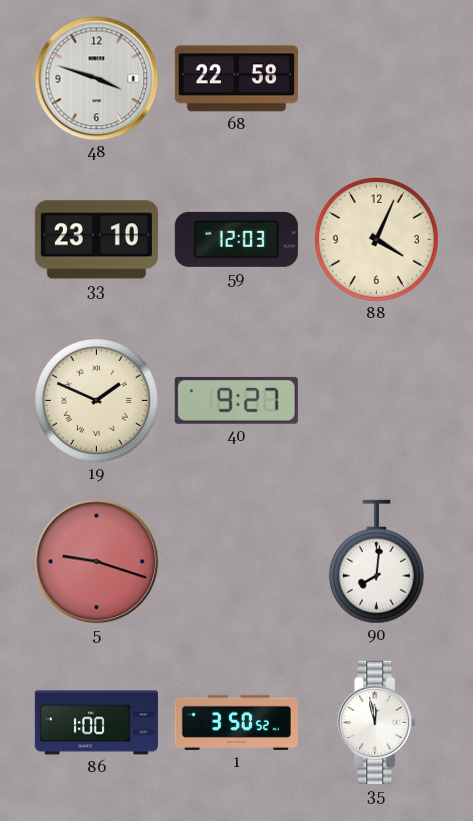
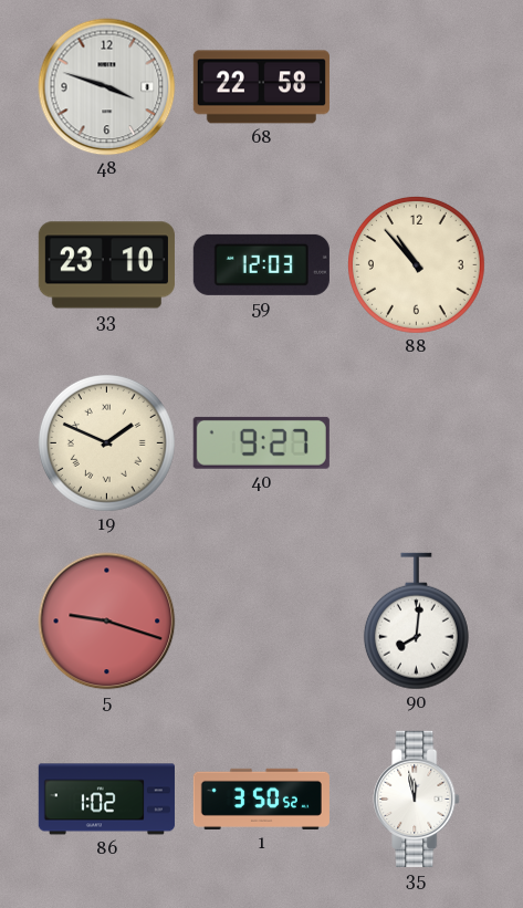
88: 4:04 -> 10:53
86: 1:00 -> 1:02
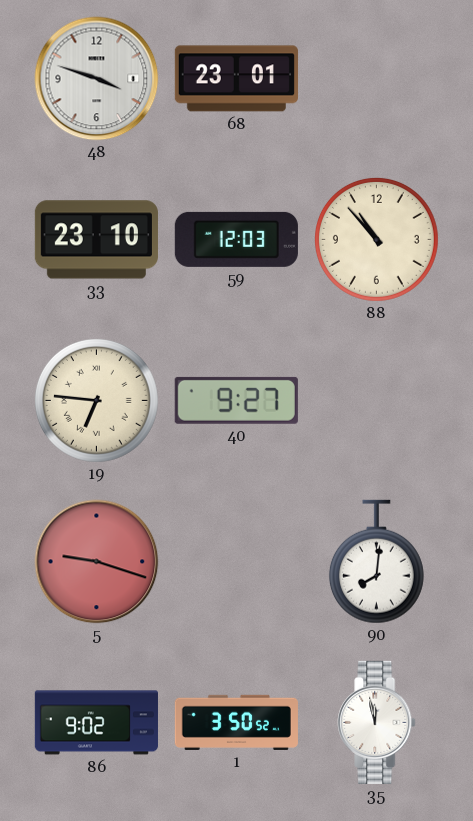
68: 22:58 -> 23:01
19: 1:49 -> 6:46
86: 1:02 -> 9:02
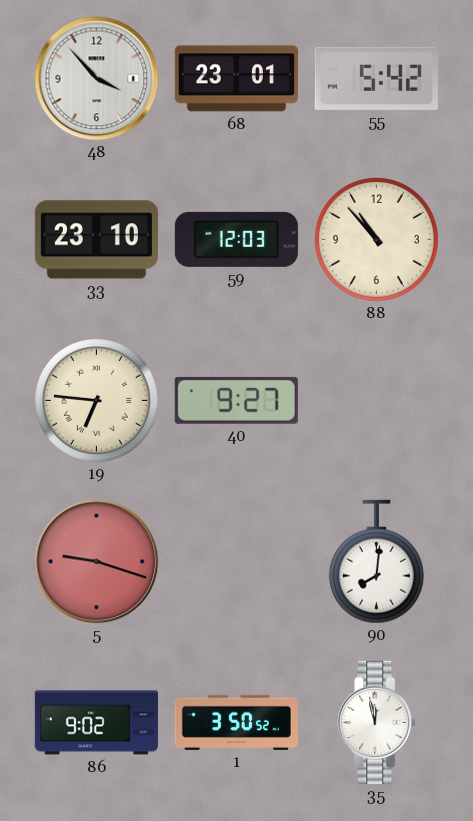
48: 3:48 -> 3:53
55: none -> 5:42
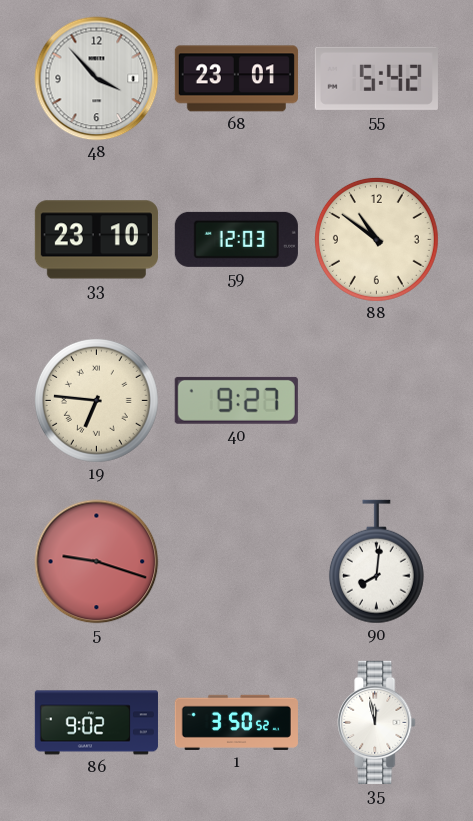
88: 10:53 -> 10:51
